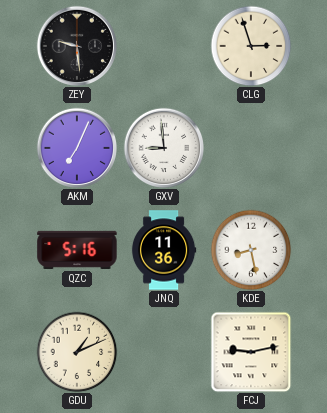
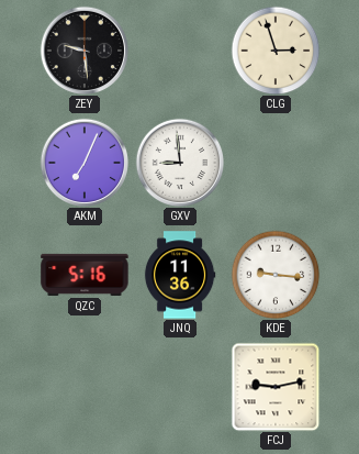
KDE: 8:28 -> 9:16
GDU: 1:11 -> none
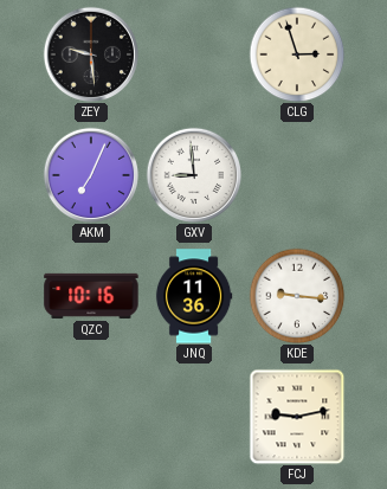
QZC: 5:16 -> 10:16
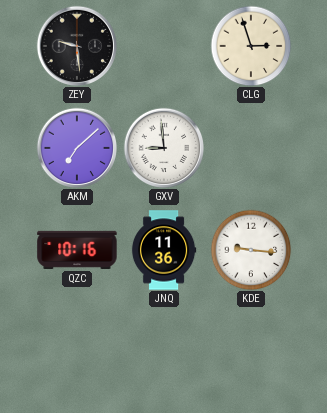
AKM: 7:04 -> 7:08
FCJ: 9:13 -> none
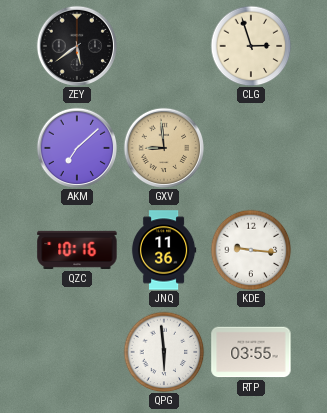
ZEY: 9:29 -> 5:39
GXV dial: white -> champagne
QPG: none -> 5:59
RTP: none -> 03:55
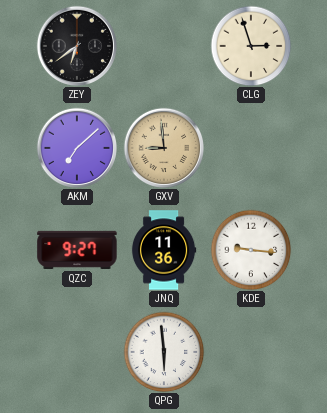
ZEY: 5:39 -> 6:39
QZC: 10:16 -> 9:27
RTP: 03:55 -> none
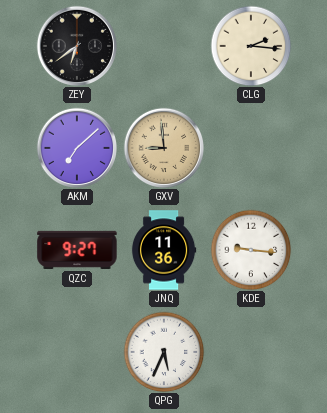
CLG: 2:57 -> 2:16
QPG: 5:59 -> 5:34
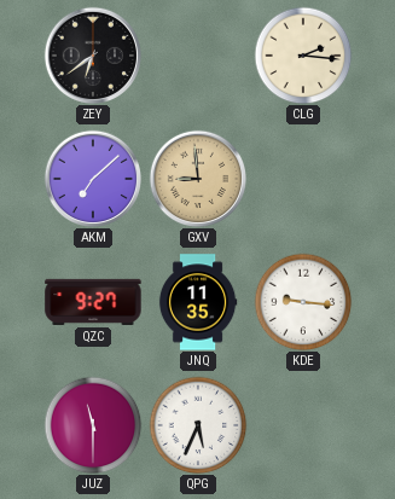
JNQ: 11:36 -> 11:35
JUZ: none -> 11:30
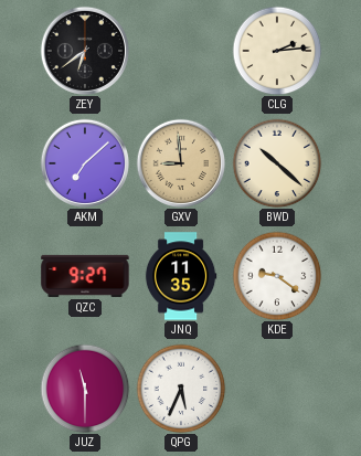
CLG: 2:16 -> 2:14
BWD: none -> 10:22
KDE: 9:16 -> 9:21
